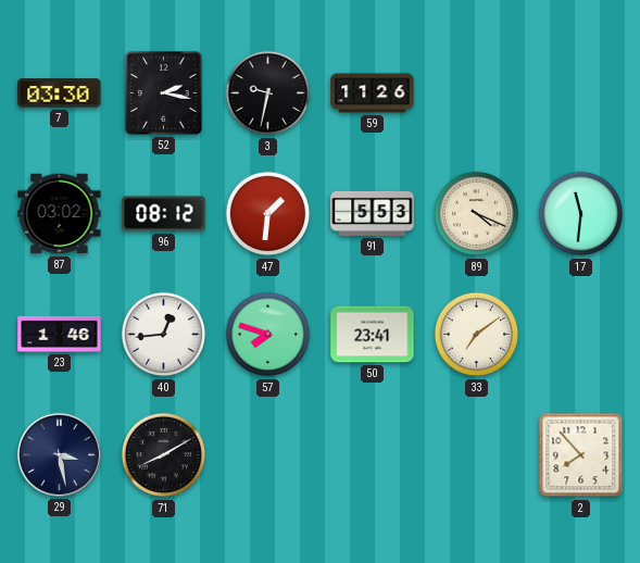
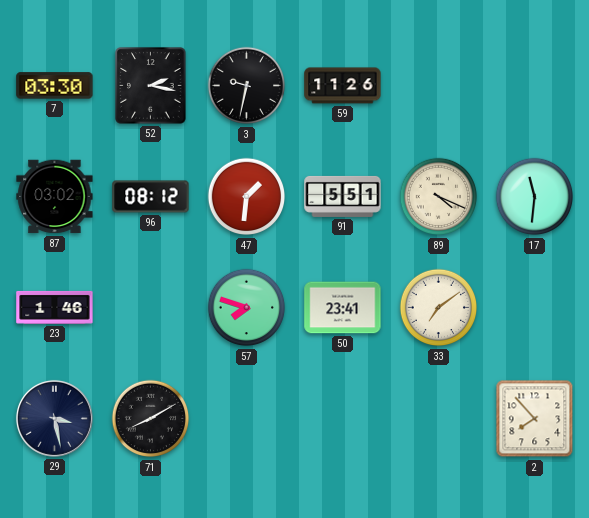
91: 5:53 -> 5:51
40: 12:44 -> none
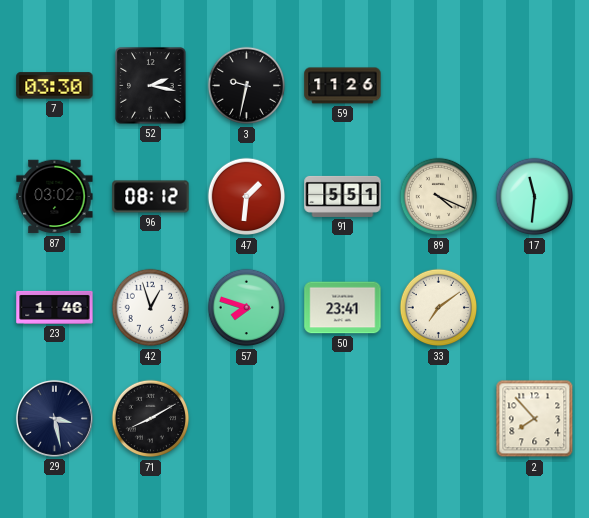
42: none -> 12:57
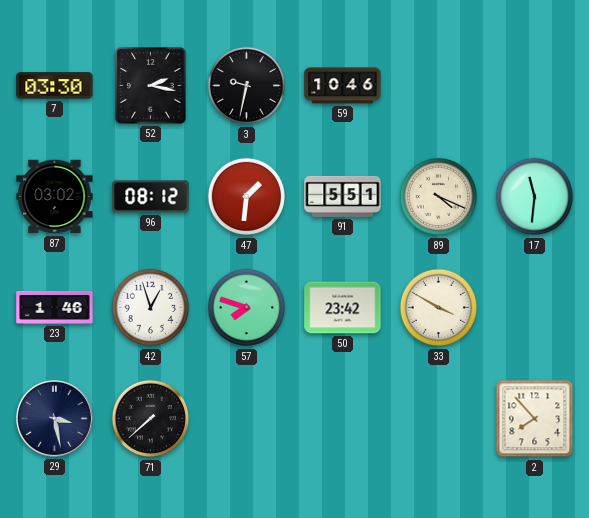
59: 11:26 -> 10:46
50: 23:41 -> 23:42
33: 7:09 -> 3:50
71: 8:10 -> 7:38
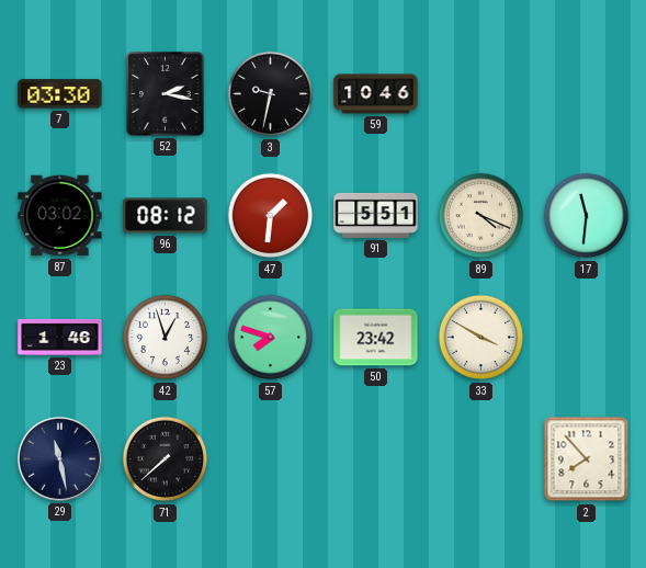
29: 3:28 -> 11:28
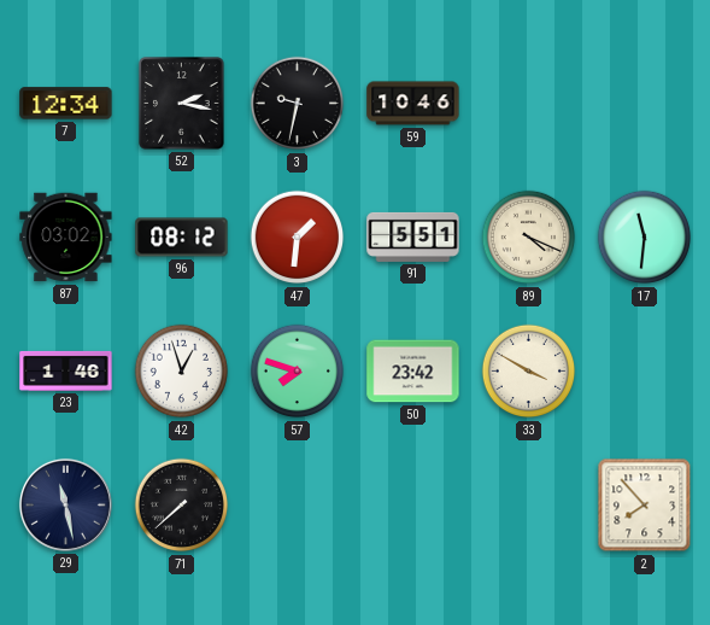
7: 03:30 -> 12:34
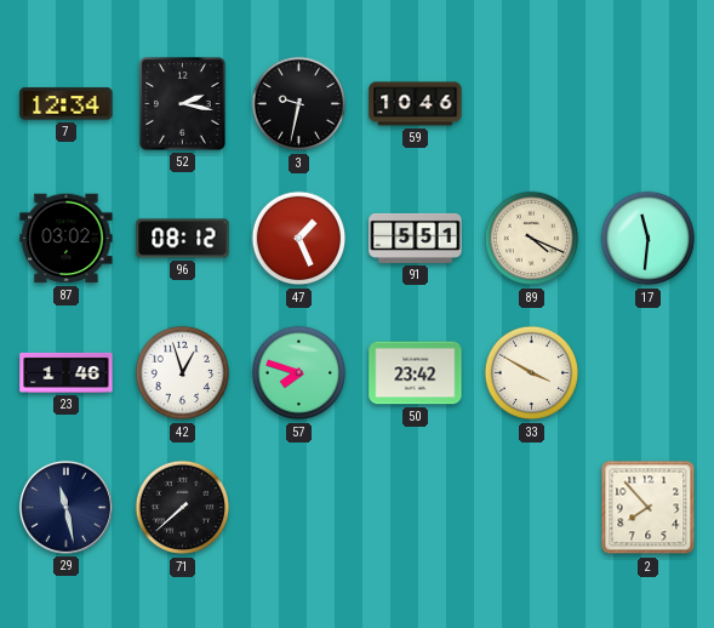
47: 1:31 -> 1:26
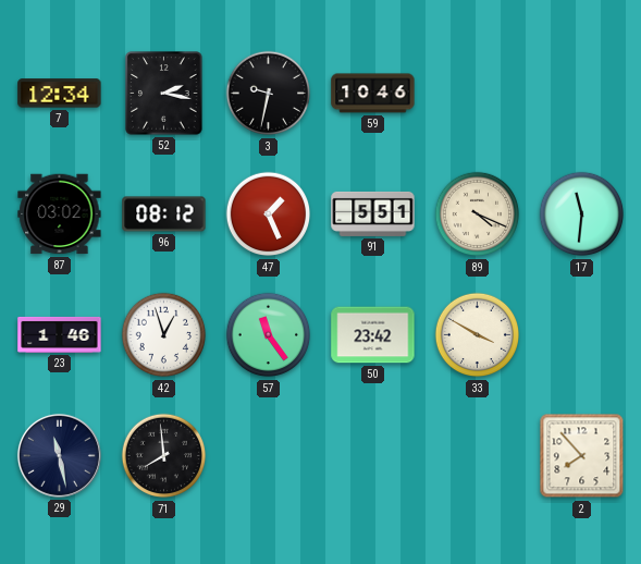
57: 7:48 -> 11:24
71: 7:38 -> 7:59
